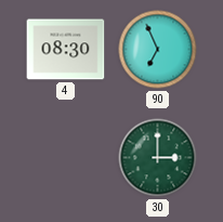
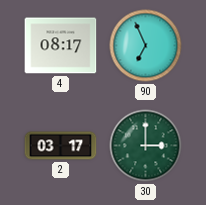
4: 08:30 -> 08:17
2: none -> 03:17
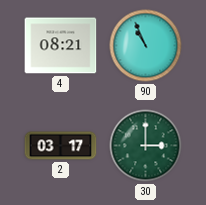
4: 08:17 -> 08:21
90: 6:56 -> 10:56
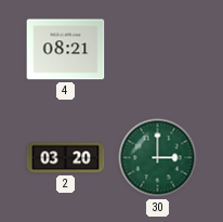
90: 10:56 -> none
2: 03:17 -> 03:20
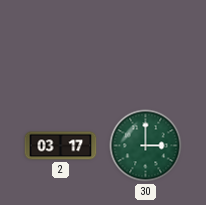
4: 08:21 -> none
2: 03:20 -> 03:17
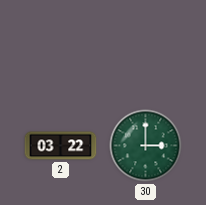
2: 03:17 -> 03:22
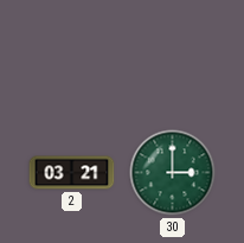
2: 03:22 -> 03:21
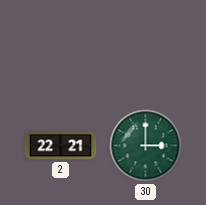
2: 03:21 -> 22:21
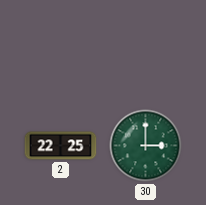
2: 22:21 -> 22:25
